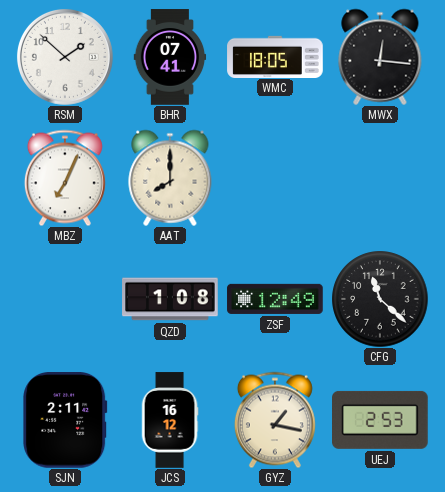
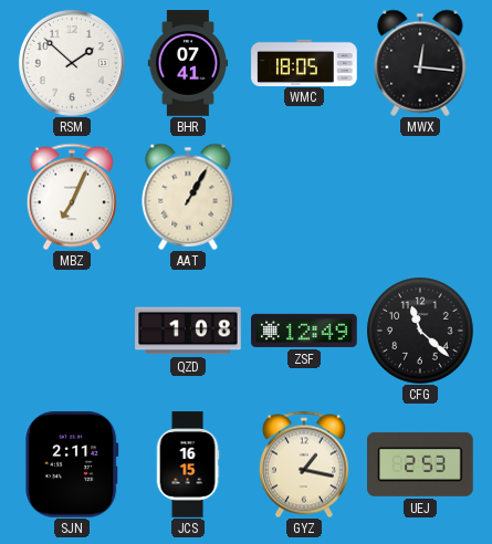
AAT: 8:00 -> 1:05
JCS: 16:12 -> 16:15
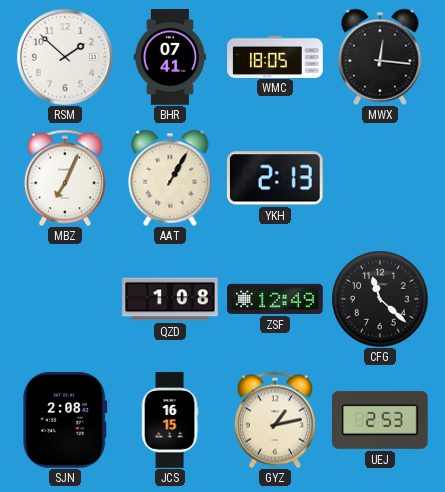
YKH: none -> 2:13
SJN: 2:11 -> 2:08
GYZ: 1:17 -> 1:13
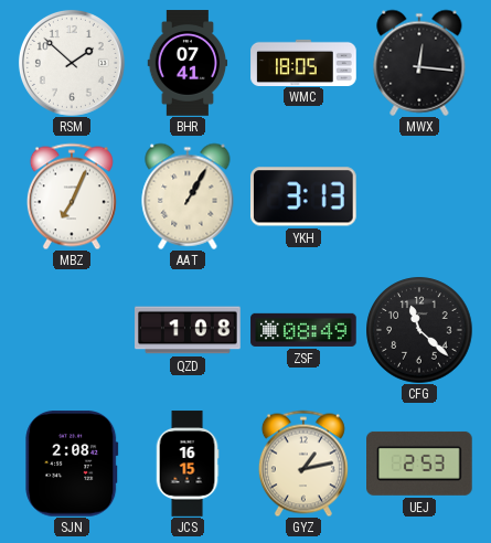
YKH: 2:13 -> 3:13
ZSF: 12:49 -> 08:49
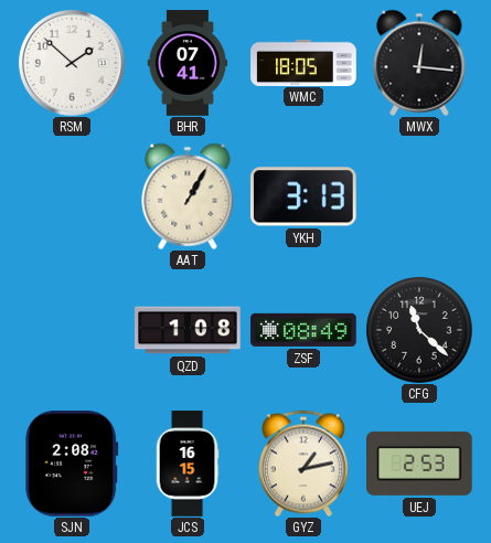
MBZ: 7:04 -> none
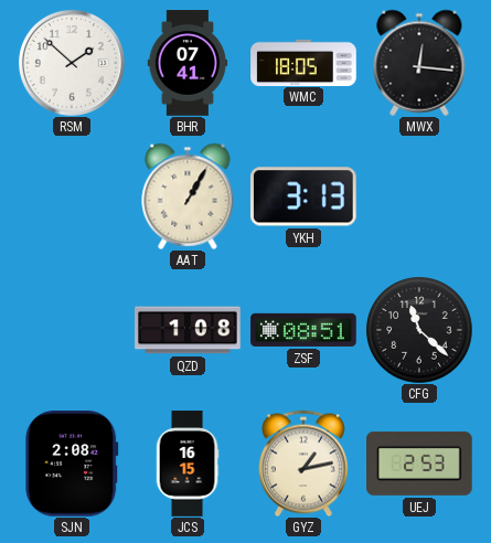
ZSF: 08:49 -> 08:51
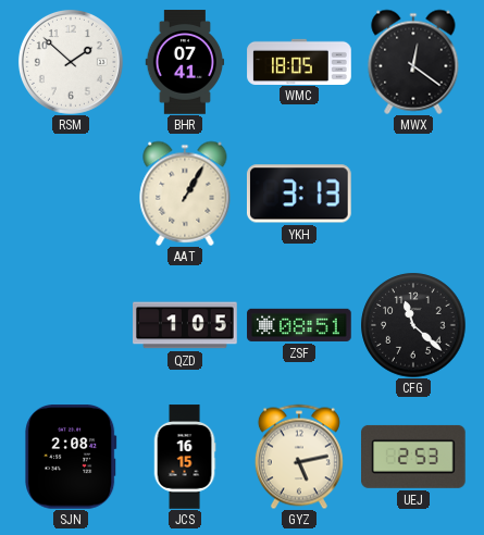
MWX: 12:16 -> 12:21
QZD: 1:08 -> 1:05
GYZ: 1:13 -> 5:13
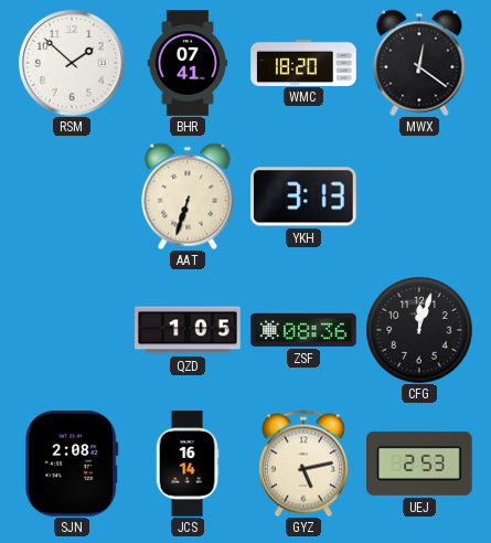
WMC: 18:05 -> 18:20
AAT: 1:05 -> 6:33
ZSF: 08:51 -> 08:36
CFG: 11:22 -> 12:03
JCS: 16:15 -> 16:14
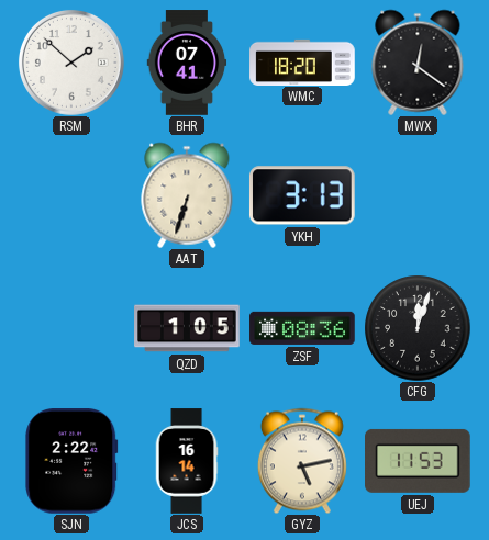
SJN: 2:08 -> 2:22
UEJ: 2:53 -> 11:53
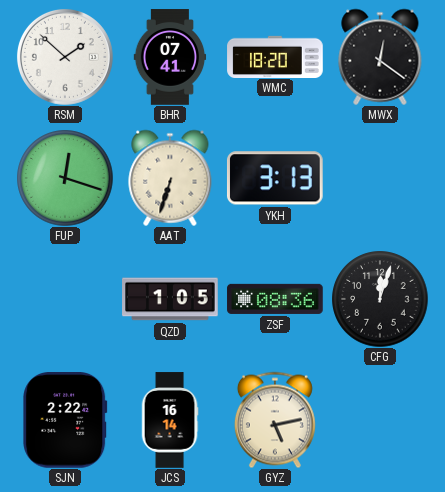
FUP: none -> 12:18
UEJ: 11:53 -> none
